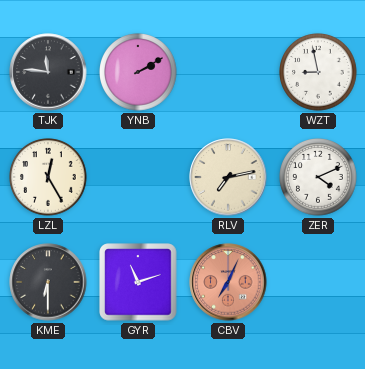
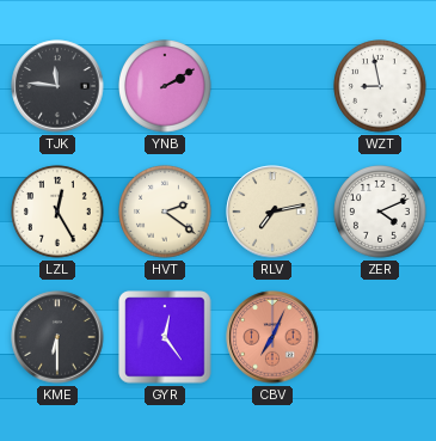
HVT: none -> 2:21
GYR: 11:12 -> 12:24
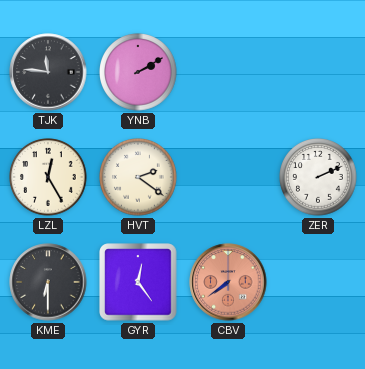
WZT: 8:58 -> none
RLV: 7:13 -> none
ZER: 4:11 -> 2:11
CBV: 7:04 -> 7:39
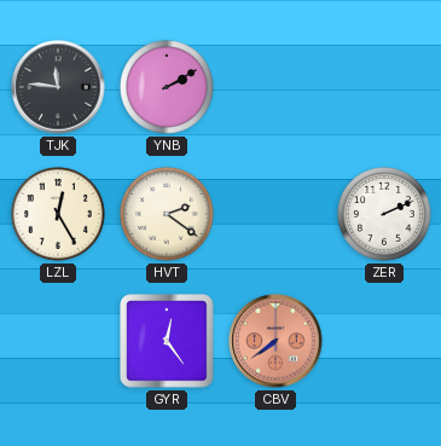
KME: 6:30 -> none
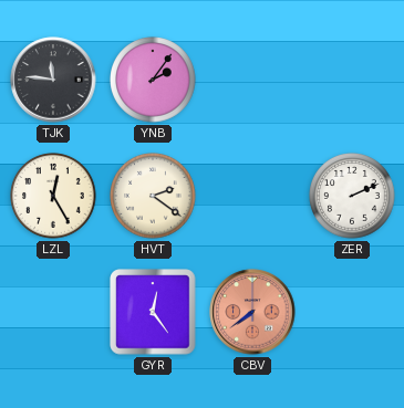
YNB: 2:10 -> 2:06
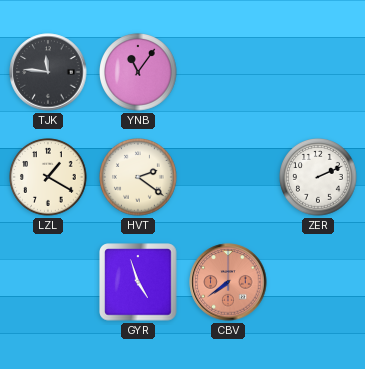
YNB: 2:06 -> 11:06
LZL: 12:25 -> 1:20
GYR: 12:24 -> 4:57
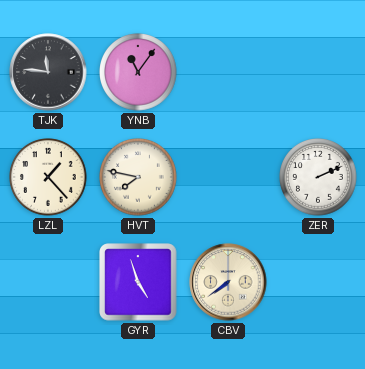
LZL: 1:20 -> 1:23
HVT: 2:21 -> 7:47
CBV dial: salmon -> cream
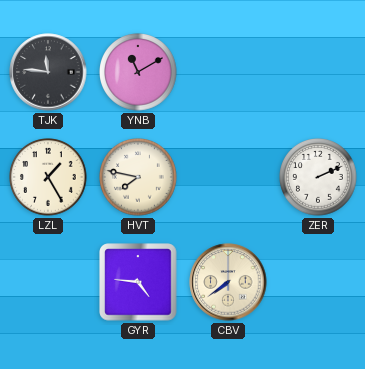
YNB: 11:06 -> 11:10
LZL: 1:23 -> 1:25
GYR: 4:57 -> 4:46
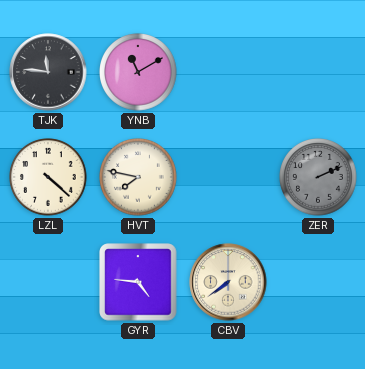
LZL: 1:25 -> 4:22
ZER dial: white -> grey
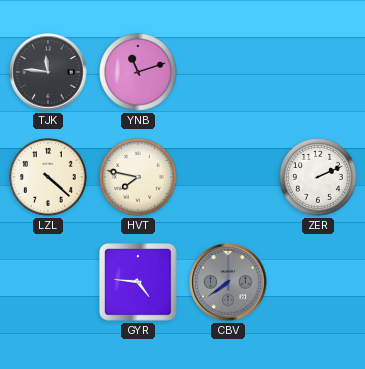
YNB: 11:10 -> 11:12
ZER dial: grey -> white
CBV dial: cream -> grey
